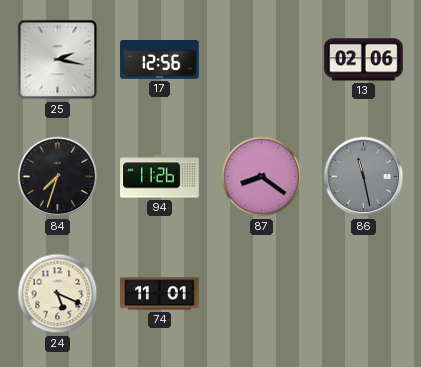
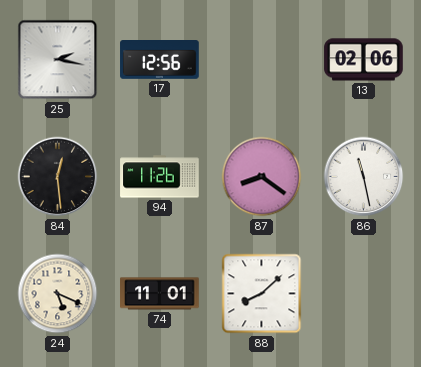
84: 7:33 -> 12:29
86 dial: grey -> white
88: none -> 8:08
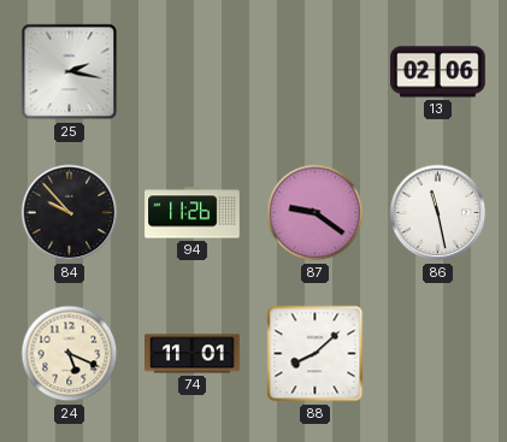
17: 12:56 -> none
84: 12:29 -> 9:53
87: 8:21 -> 9:21
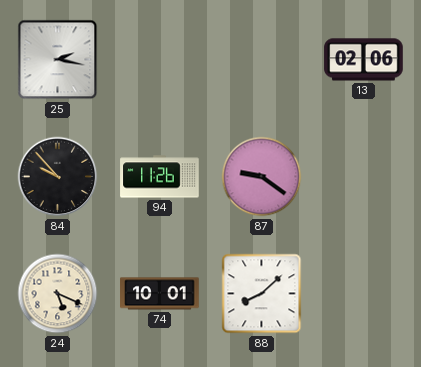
86: 11:28 -> none
74: 11:01 -> 10:01
